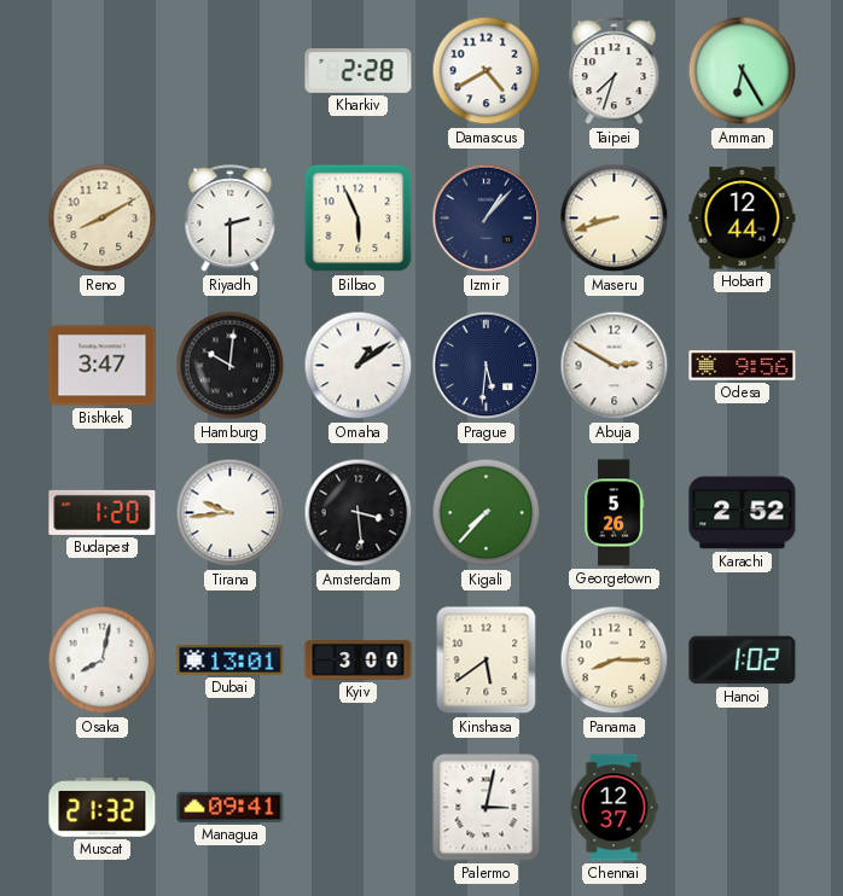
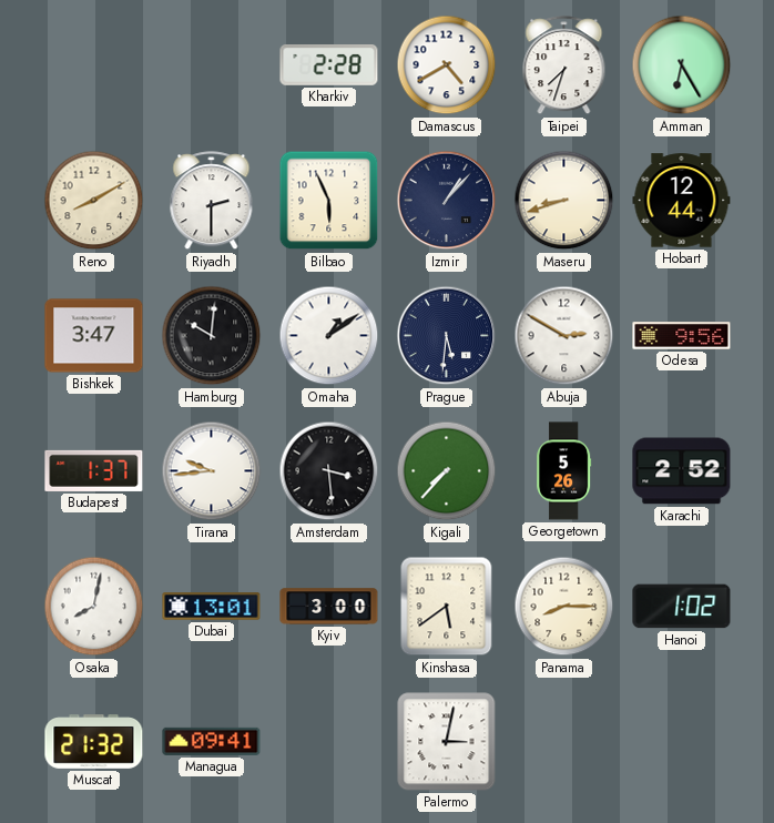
Budapest: 1:20 -> 1:37
Chennai: 12:37 -> none
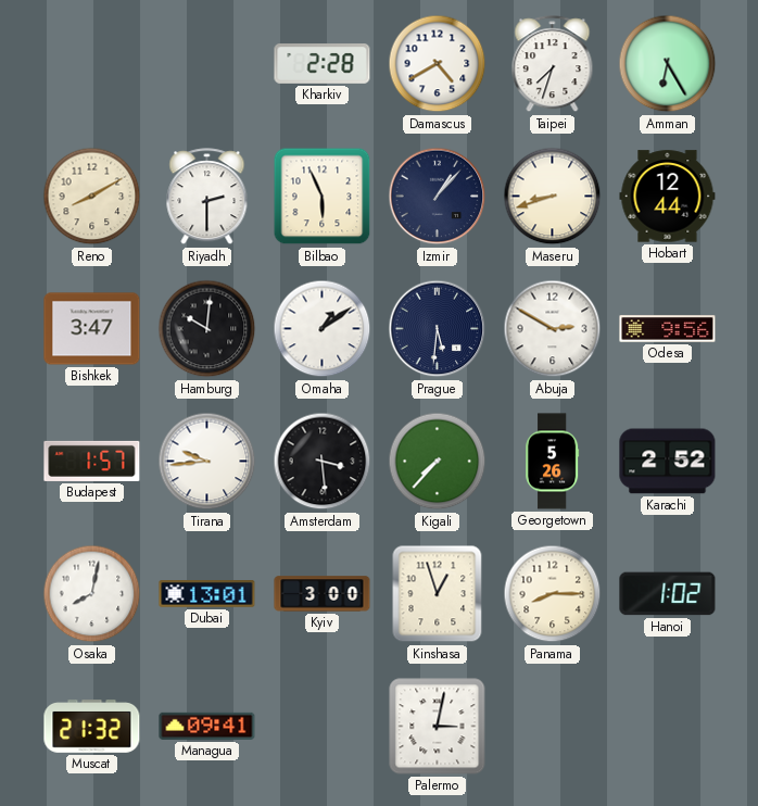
Budapest: 1:37 -> 1:57
Kinshasa: 5:39 -> 12:57
